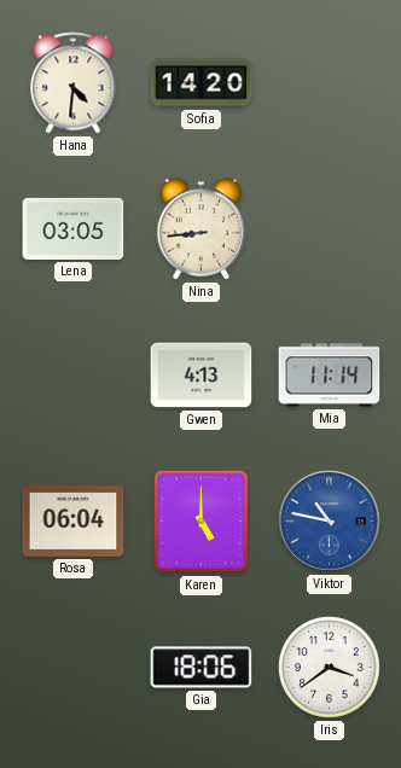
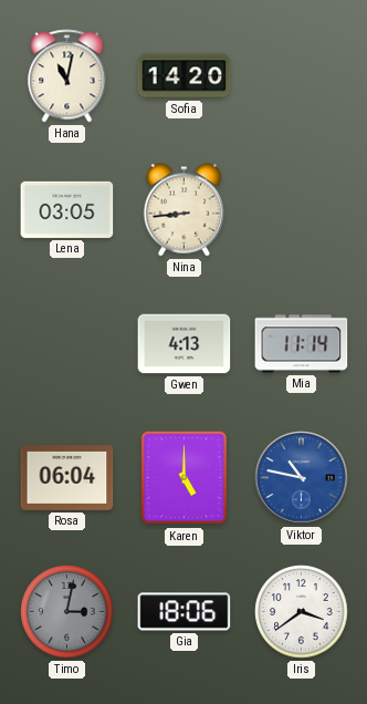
Hana: 4:31 -> 11:02
Timo: none -> 3:02
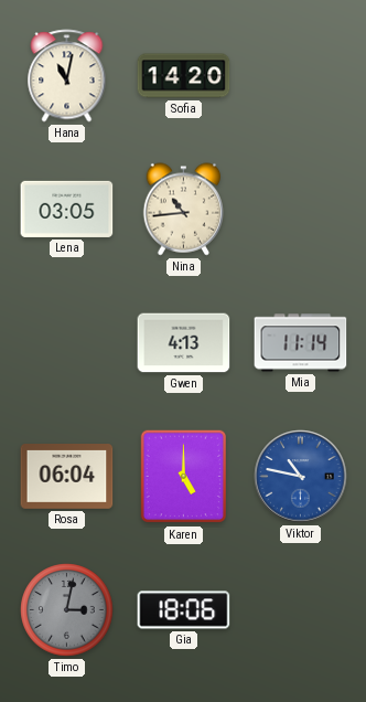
Nina: 8:44 -> 10:44
Iris: 3:39 -> none
